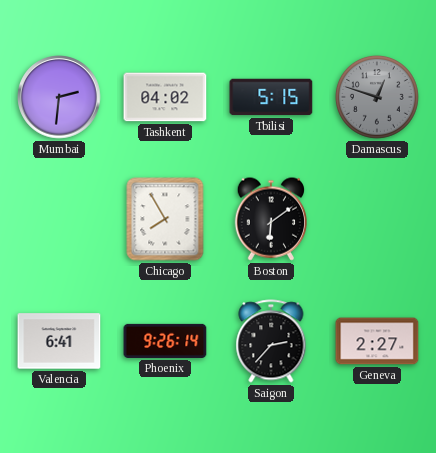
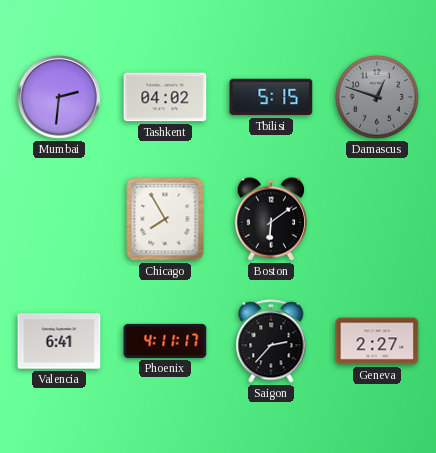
Phoenix: 9:26 -> 4:11
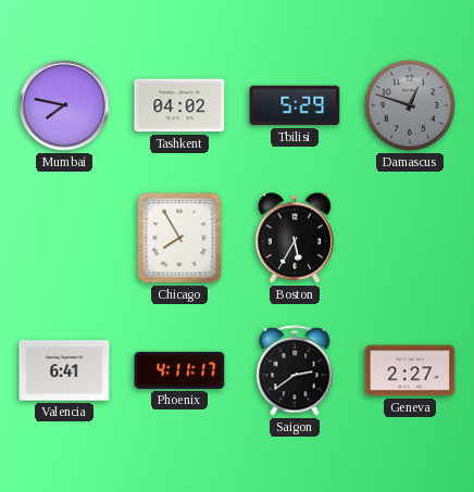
Mumbai: 2:31 -> 7:47
Tbilisi: 5:15 -> 5:29
Boston: 6:09 -> 5:35
Saigon: 2:37 -> 2:39
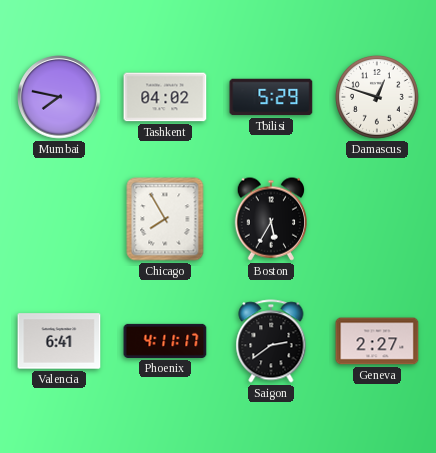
Damascus dial: grey -> white
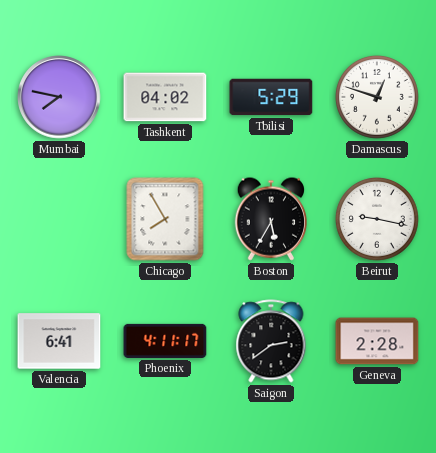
Beirut: none -> 9:17
Geneva: 2:27 -> 2:28
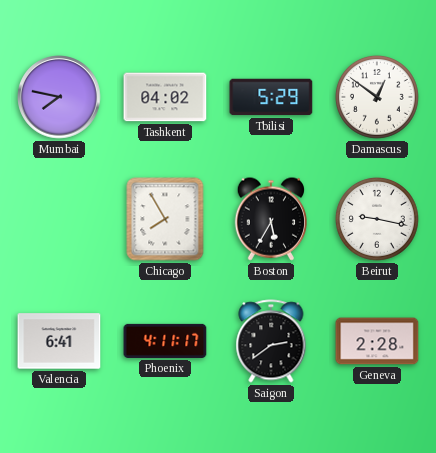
Damascus: 12:48 -> 12:51
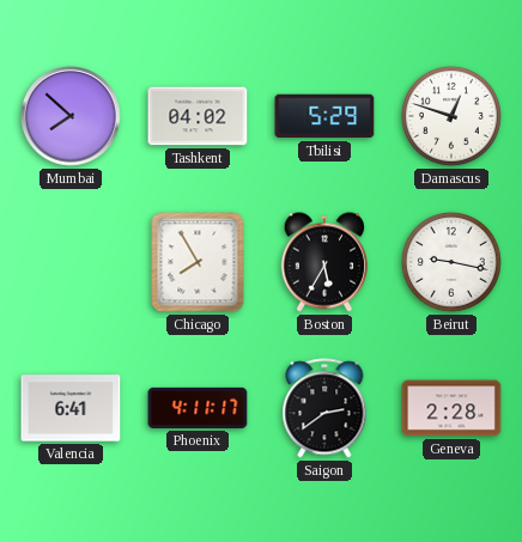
Mumbai: 7:47 -> 7:52
Damascus: 12:51 -> 12:48
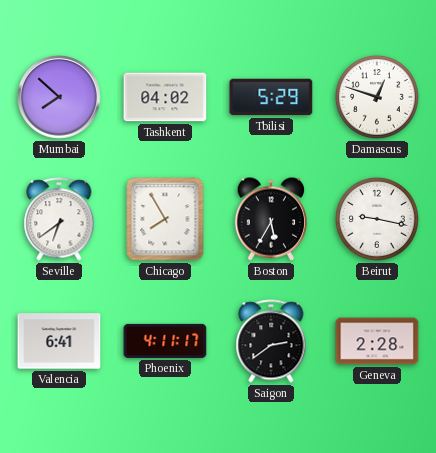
Seville: none -> 6:39
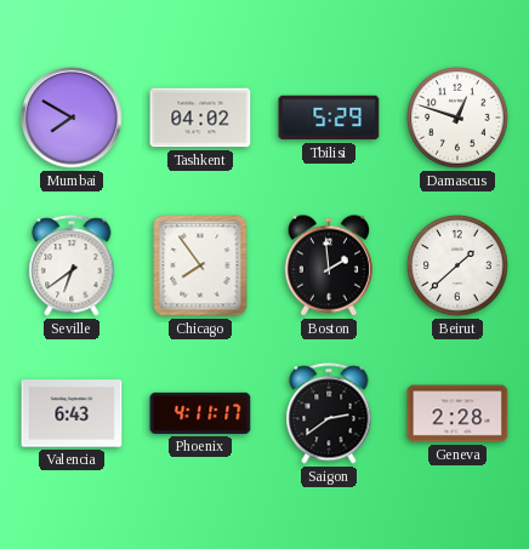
Mumbai: 7:52 -> 7:50
Chicago: 7:55 -> 7:54
Boston: 5:35 -> 1:59
Beirut: 9:17 -> 1:38
Valencia: 6:41 -> 6:43
